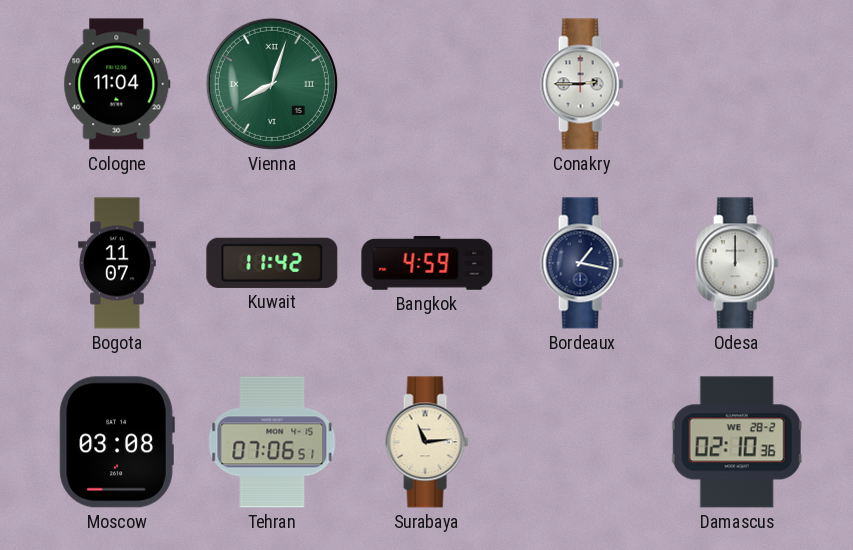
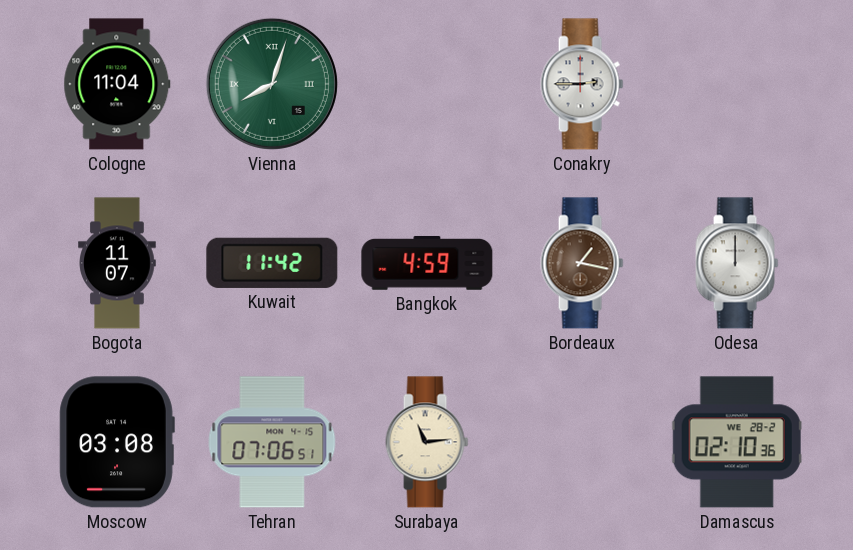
Bordeaux dial: navy -> brown
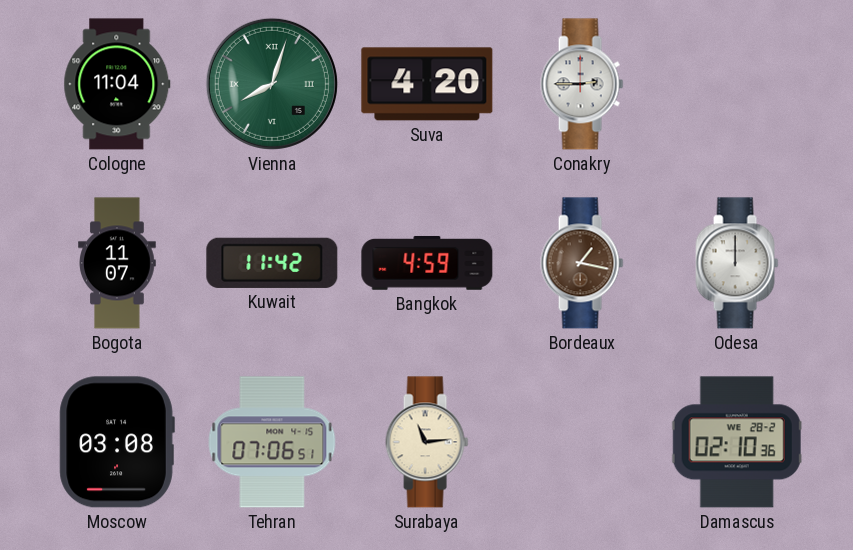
Suva: none -> 4:20
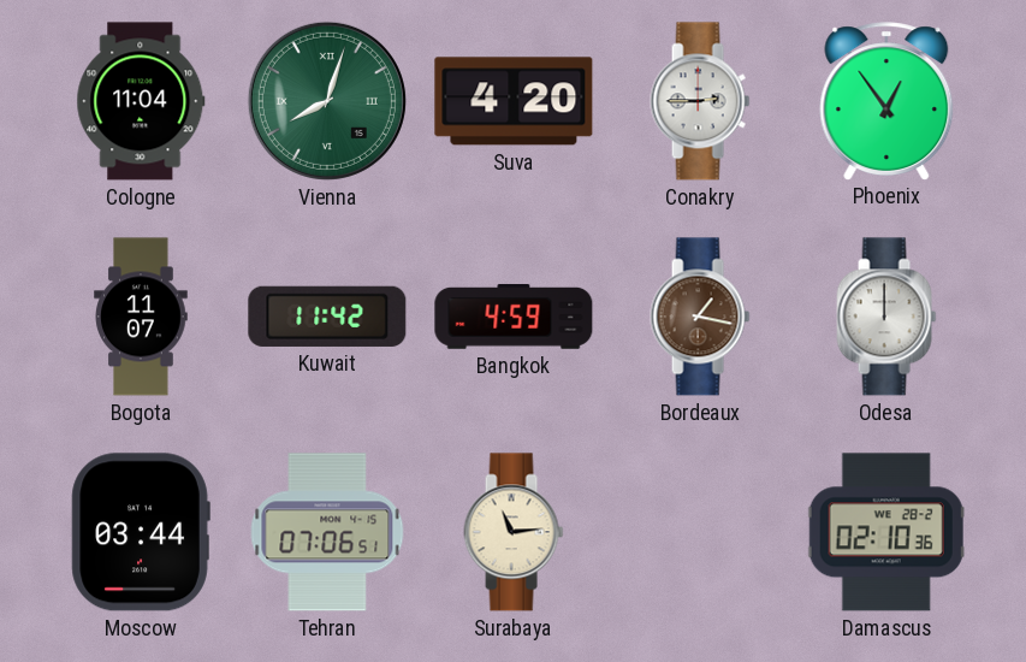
Phoenix: none -> 12:54
Moscow: 03:08 -> 03:44
